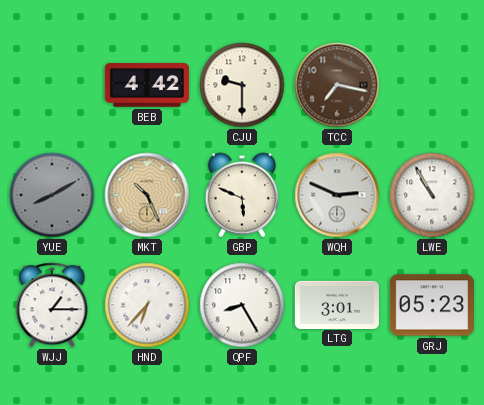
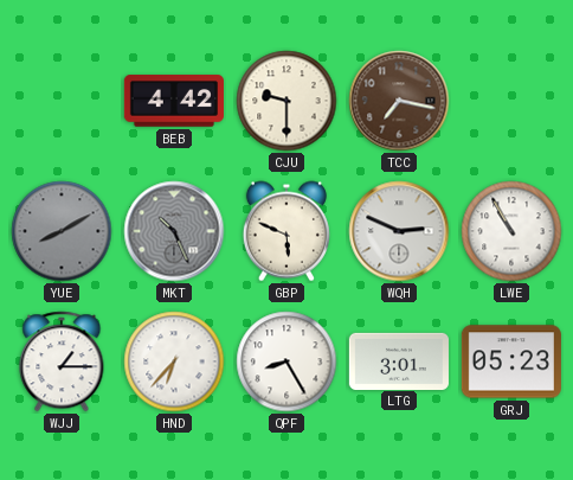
MKT dial: champagne -> grey
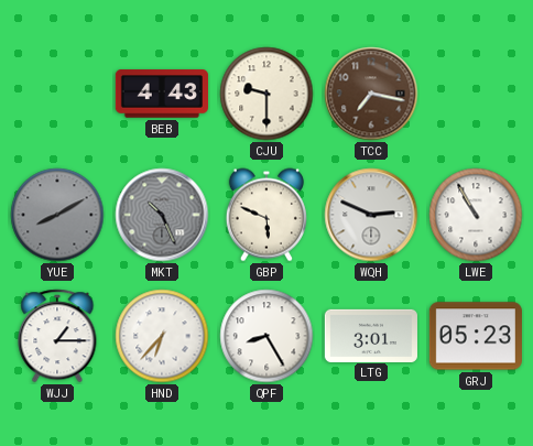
BEB: 4:42 -> 4:43
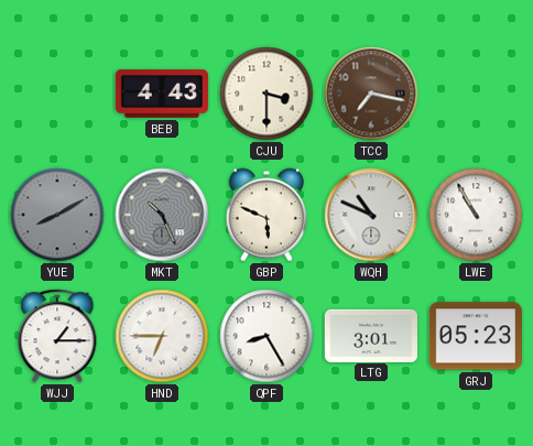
CJU: 9:30 -> 3:30
WQH: 2:49 -> 10:49
HND: 6:37 -> 6:45
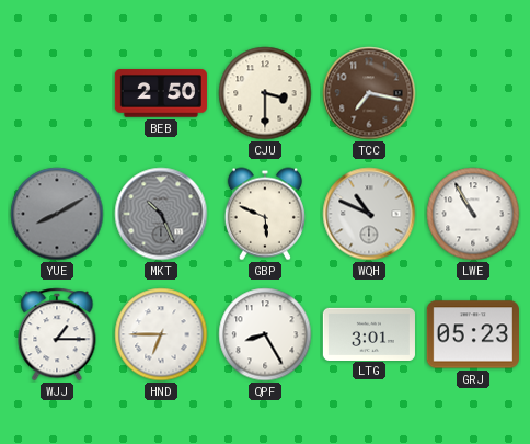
BEB: 4:43 -> 2:50
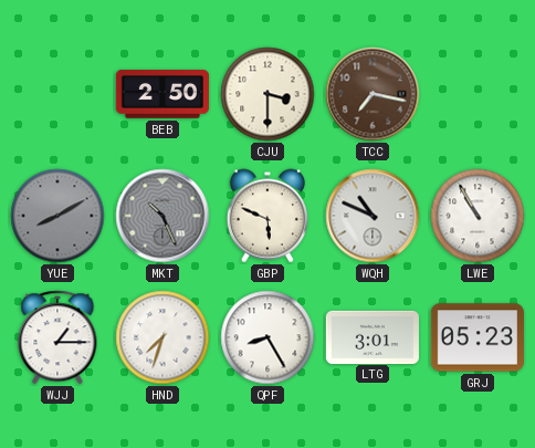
HND: 6:45 -> 7:33
